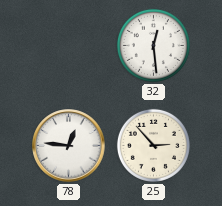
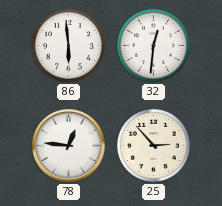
86: none -> 5:59
32: 12:29 -> 12:31
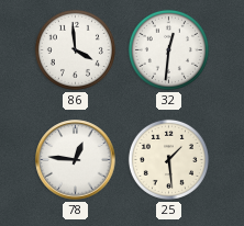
86: 5:59 -> 3:59
25: 2:53 -> 1:29
